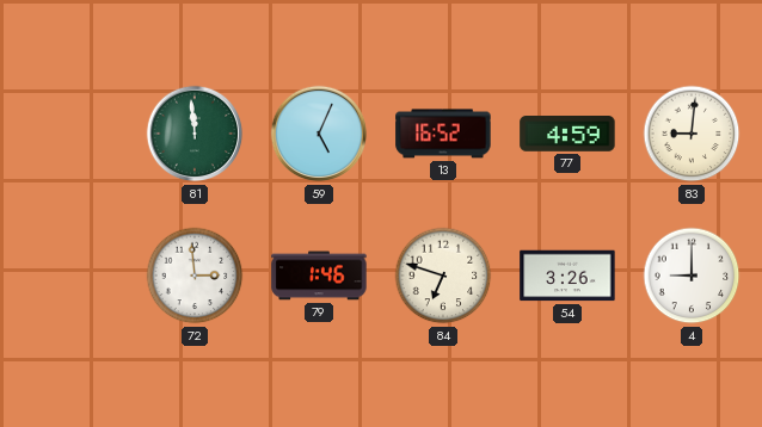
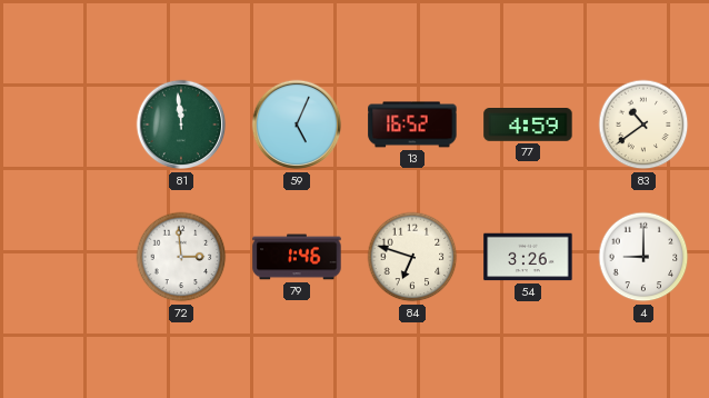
83: 9:01 -> 10:39
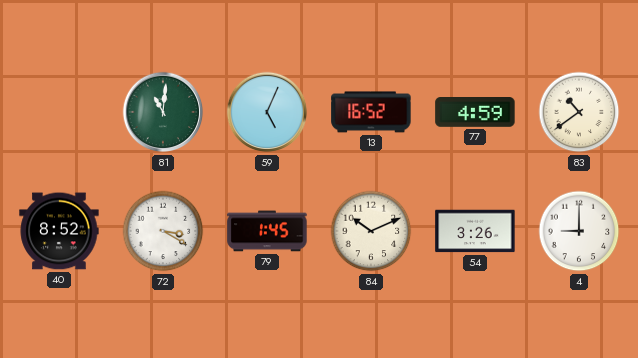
81: 11:59 -> 11:01
40: none -> 8:52
72: 2:59 -> 3:20
79: 1:46 -> 1:45
84: 6:48 -> 10:11
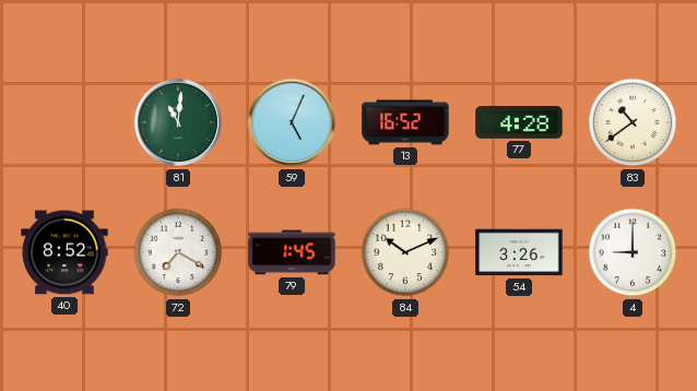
77: 4:59 -> 4:28
72: 3:20 -> 7:20
